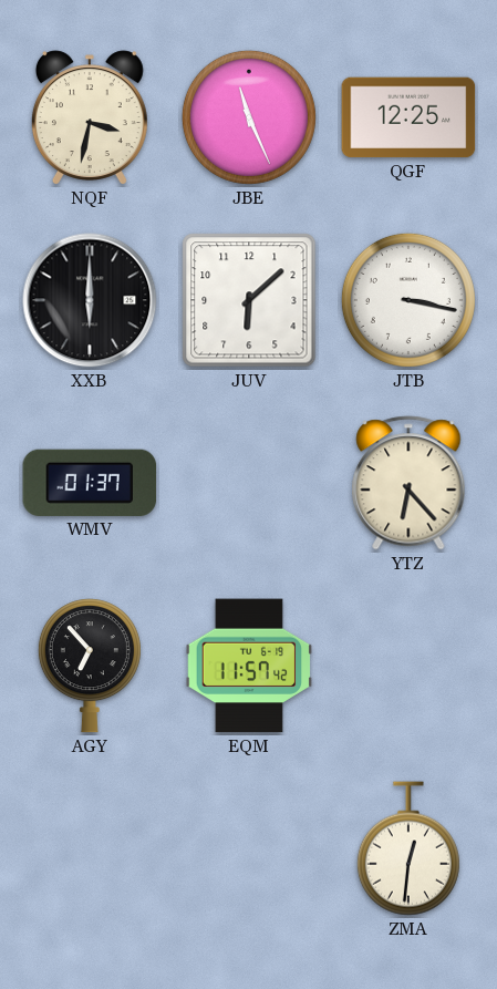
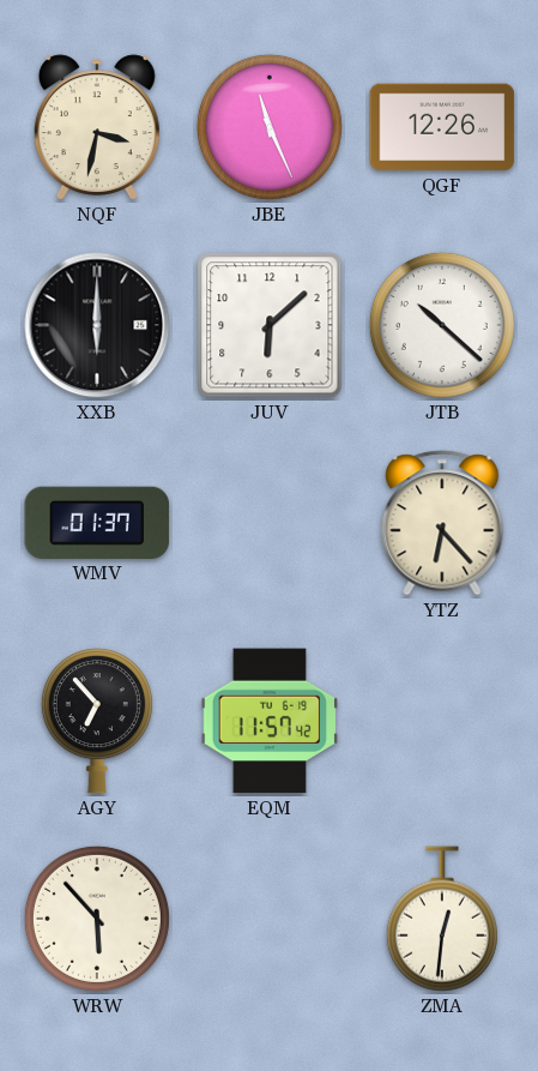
QGF: 12:25 -> 12:26
JTB: 3:17 -> 10:22
WRW: none -> 5:53
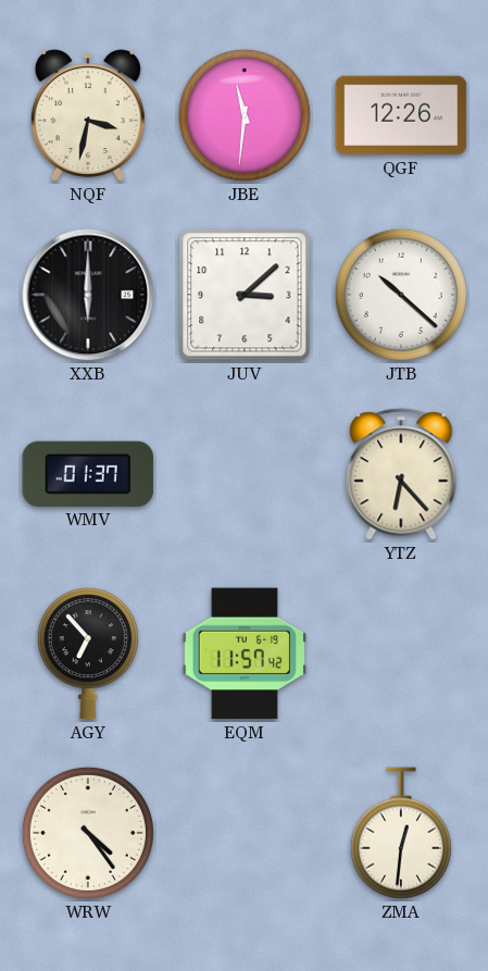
JBE: 11:26 -> 11:31
JUV: 6:08 -> 3:08
WRW: 5:53 -> 4:24
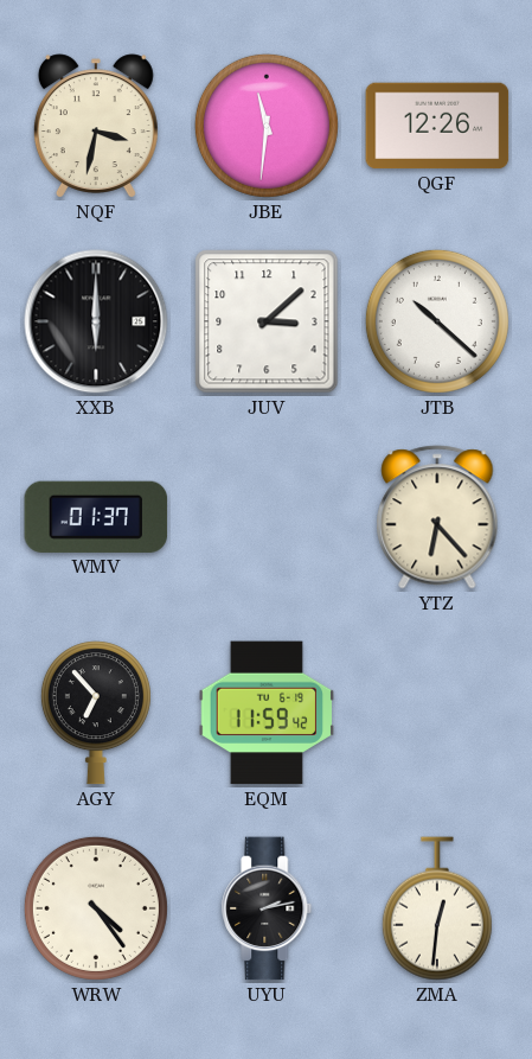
EQM: 11:57 -> 11:59
UYU: none -> 2:13
